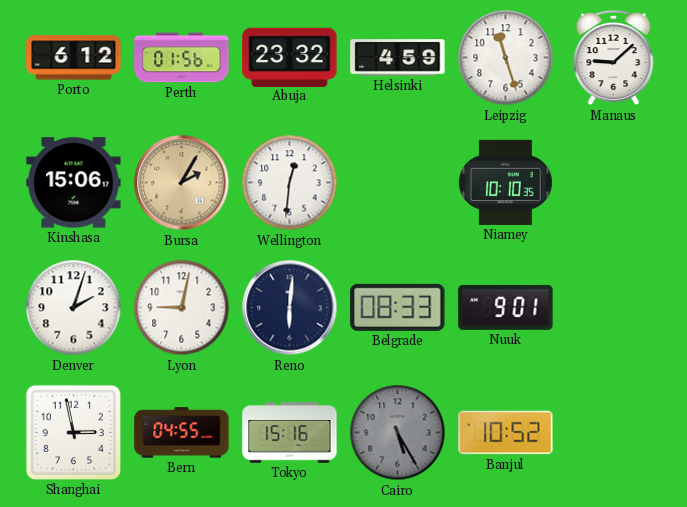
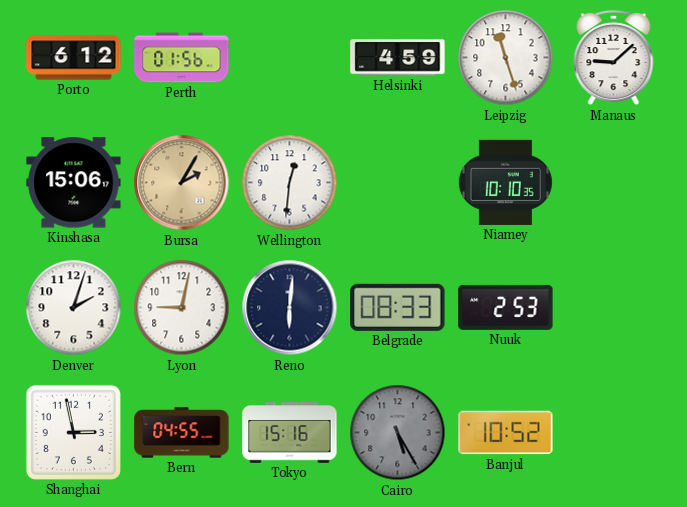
Abuja: 23:32 -> none
Nuuk: 9:01 -> 2:53
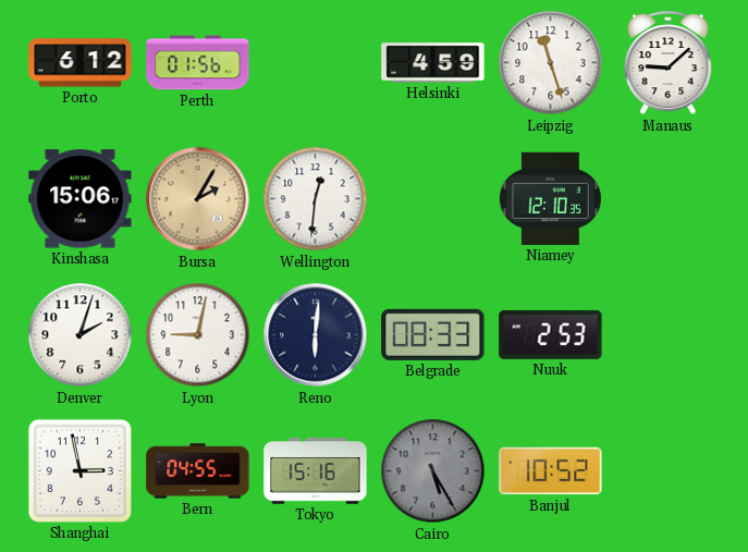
Niamey: 10:10 -> 12:10
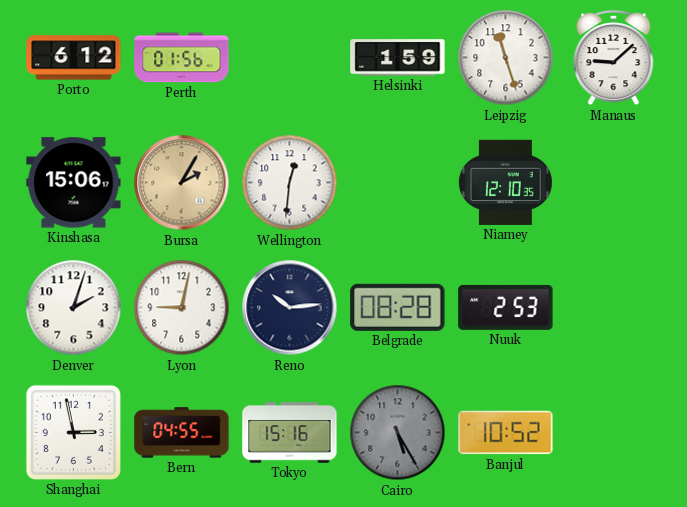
Helsinki: 4:59 -> 1:59
Reno: 6:01 -> 10:14
Belgrade: 08:33 -> 08:28
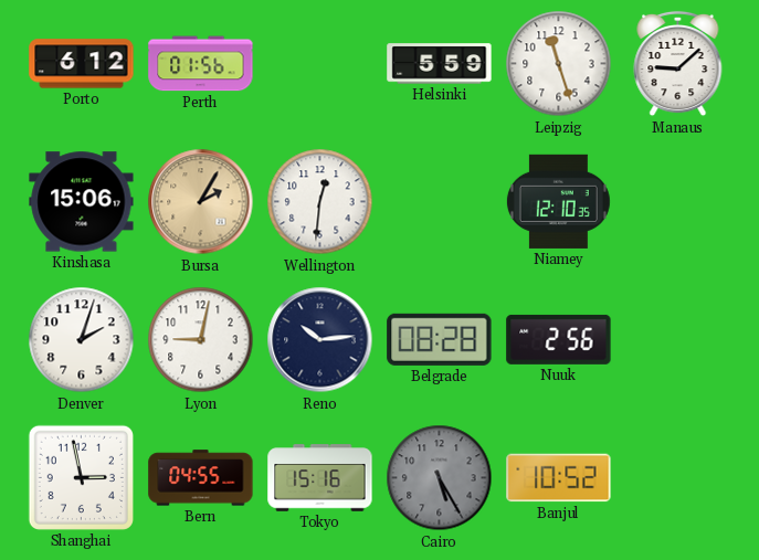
Helsinki: 1:59 -> 5:59
Nuuk: 2:53 -> 2:56
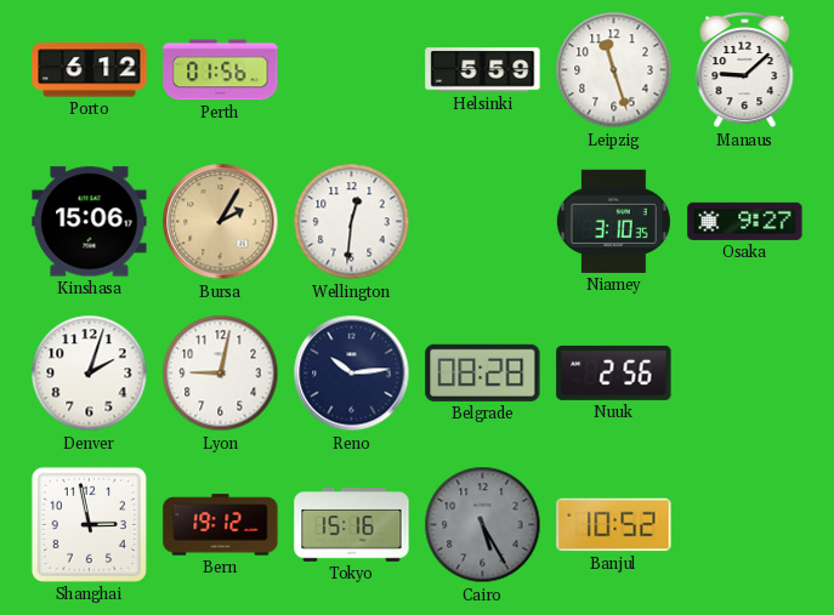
Niamey: 12:10 -> 3:10
Osaka: none -> 9:27
Bern: 04:55 -> 19:12
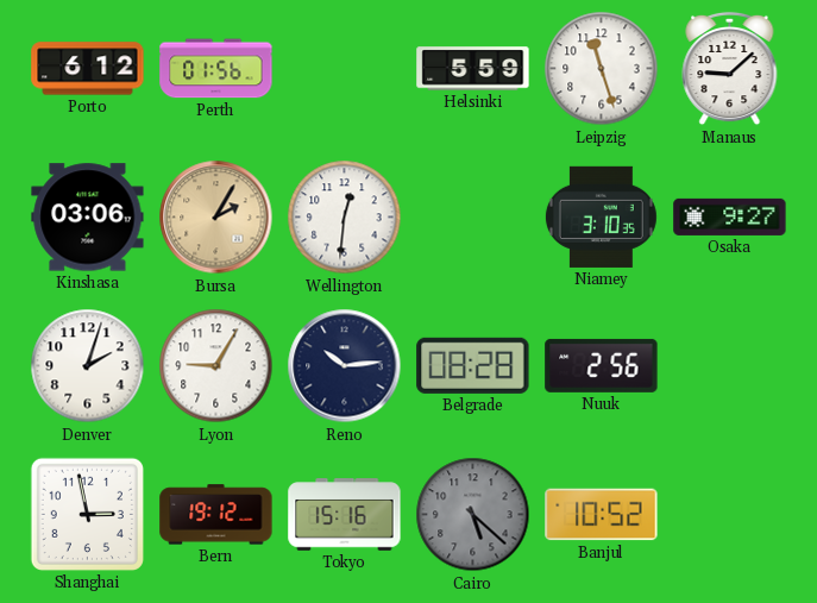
Kinshasa: 15:06 -> 03:06
Lyon: 9:02 -> 9:05
Cairo: 5:25 -> 5:22
